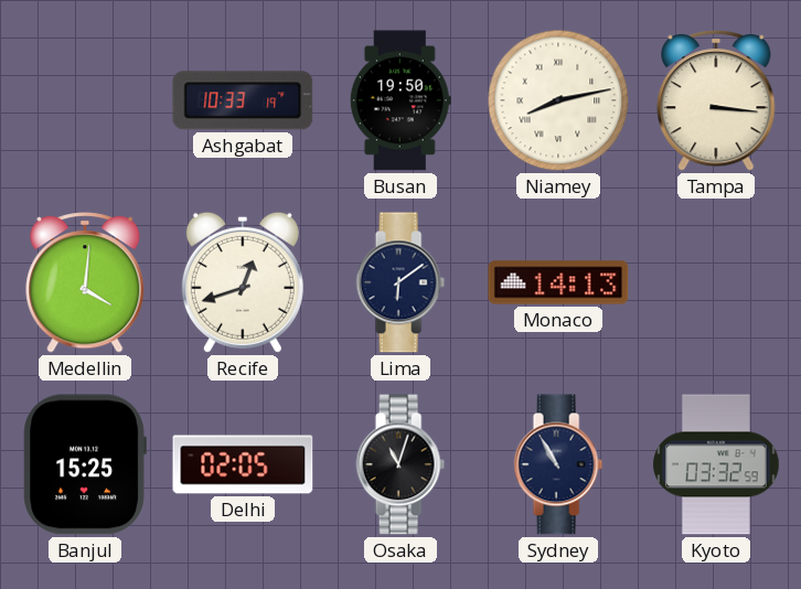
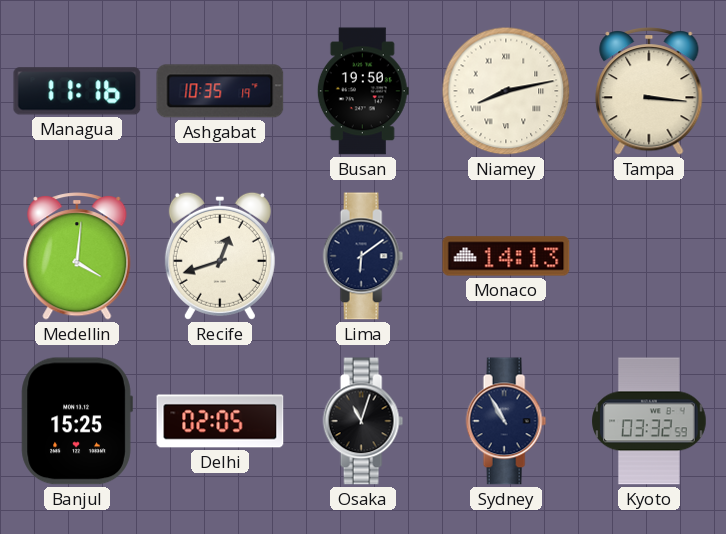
Managua: none -> 11:16
Ashgabat: 10:33 -> 10:35
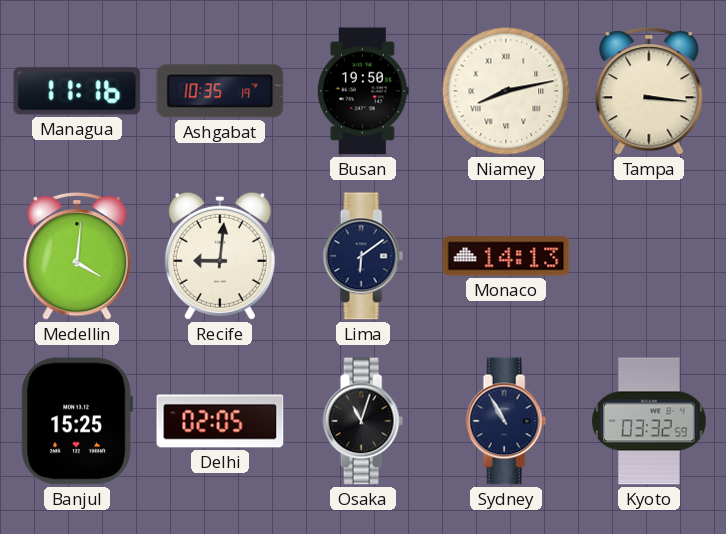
Recife: 12:42 -> 9:01
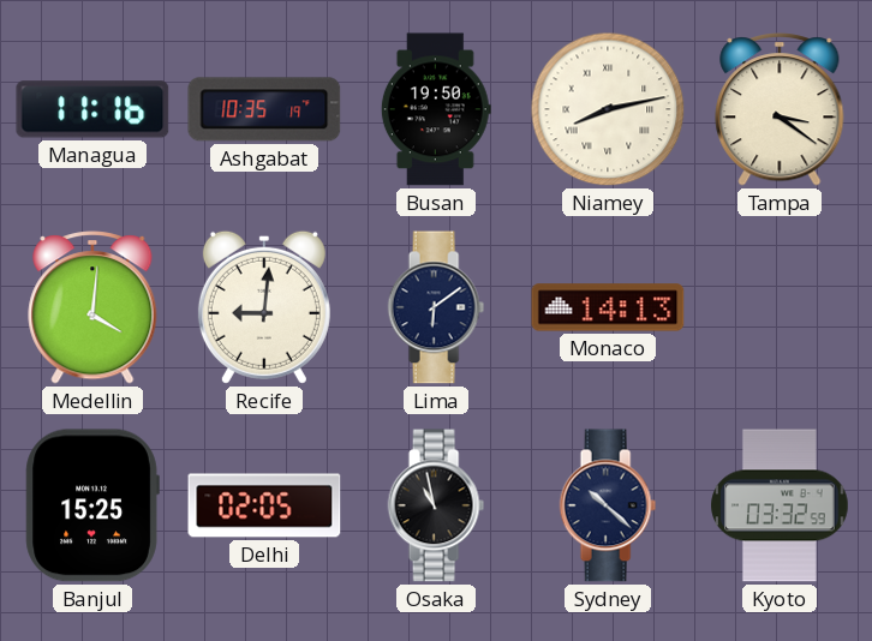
Tampa: 3:16 -> 3:21
Osaka: 11:03 -> 10:58
Sydney: 10:55 -> 10:22
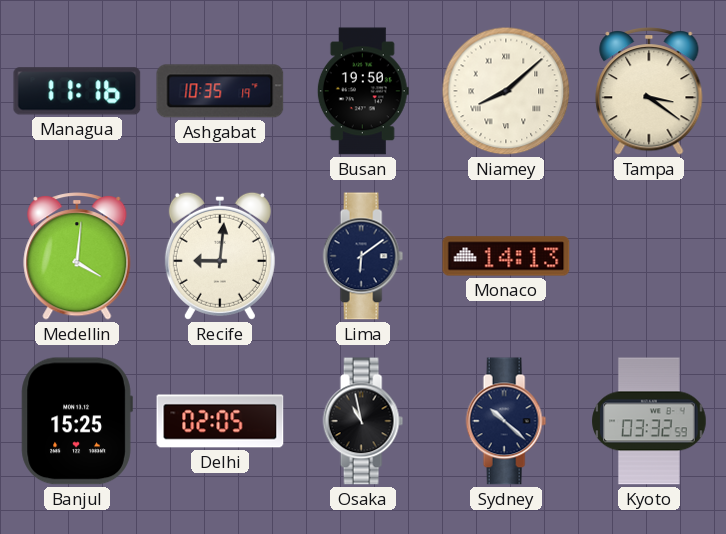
Niamey: 8:13 -> 8:08
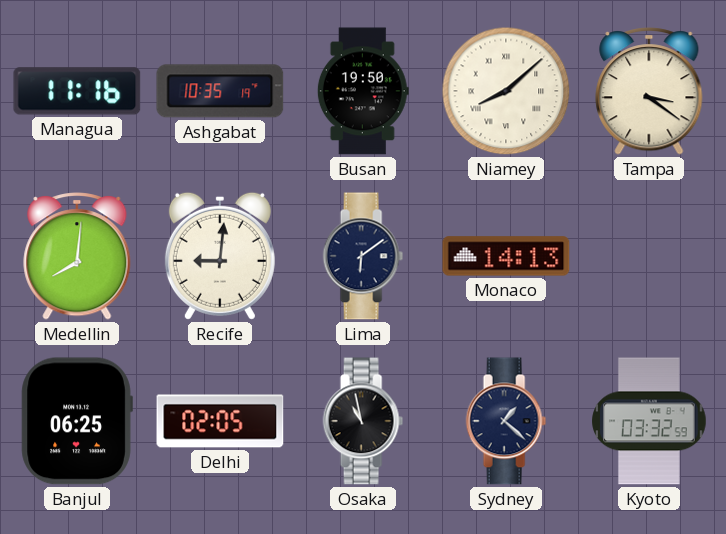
Medellin: 4:01 -> 8:01
Banjul: 15:25 -> 06:25
Sydney: 10:22 -> 1:22
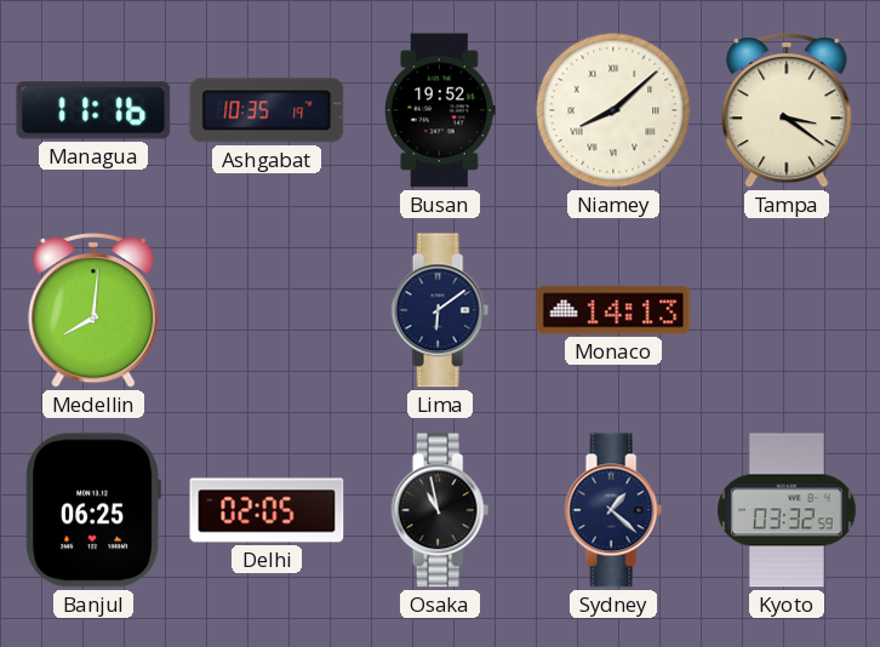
Busan: 19:50 -> 19:52
Recife: 9:01 -> none
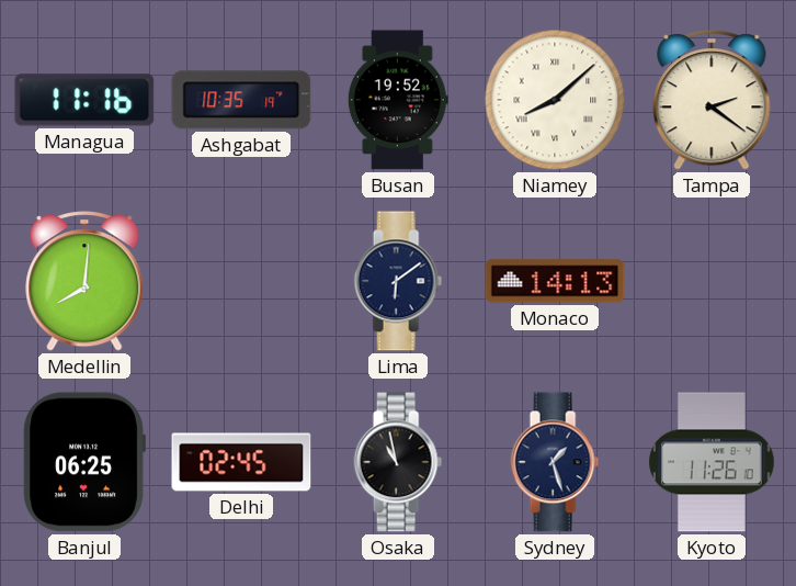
Tampa: 3:21 -> 2:21
Delhi: 02:05 -> 02:45
Sydney: 1:22 -> 1:27
Kyoto: 03:32 -> 11:26
